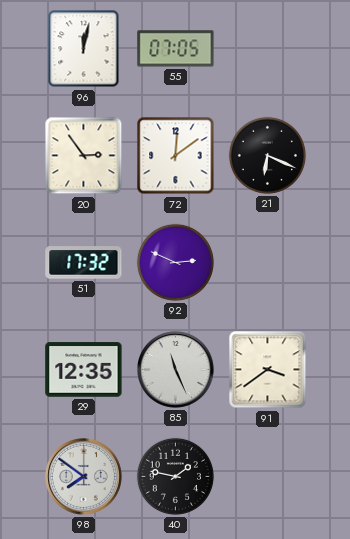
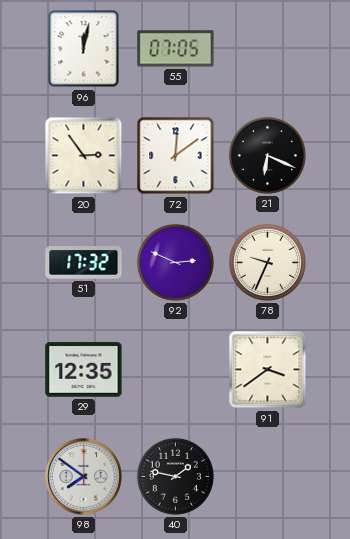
78: none -> 9:34
85: 11:26 -> none
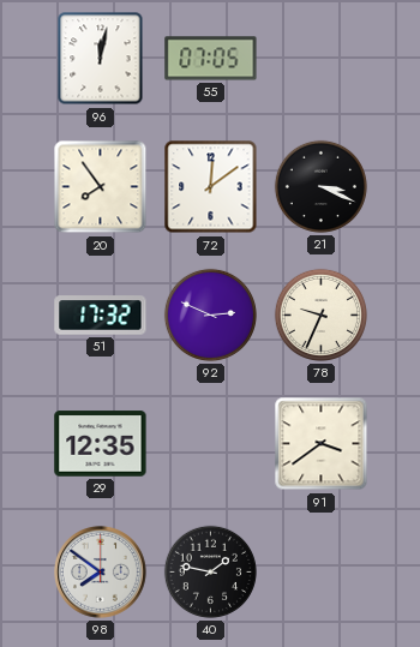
20: 2:54 -> 7:54
21: 6:19 -> 3:19
